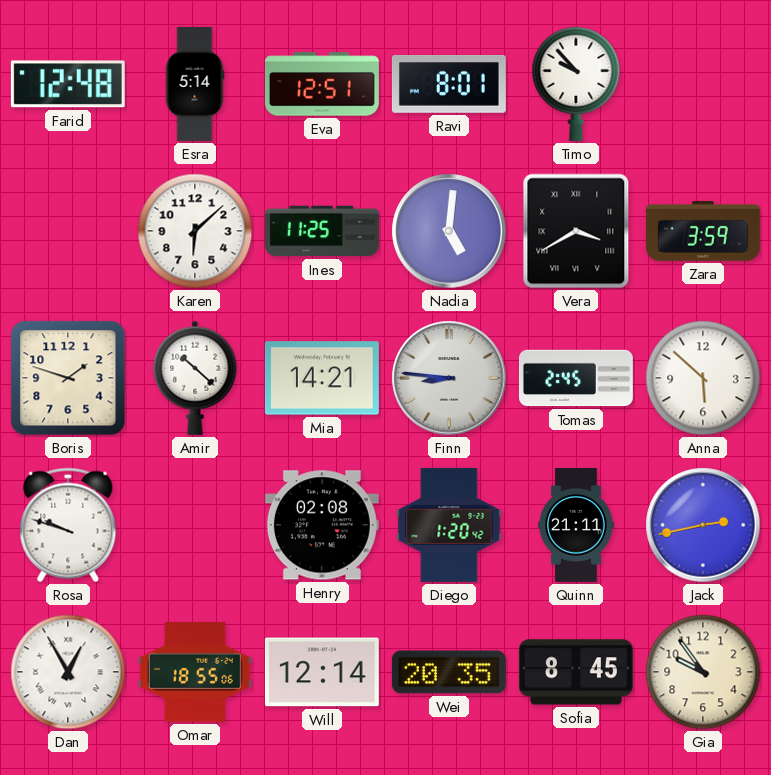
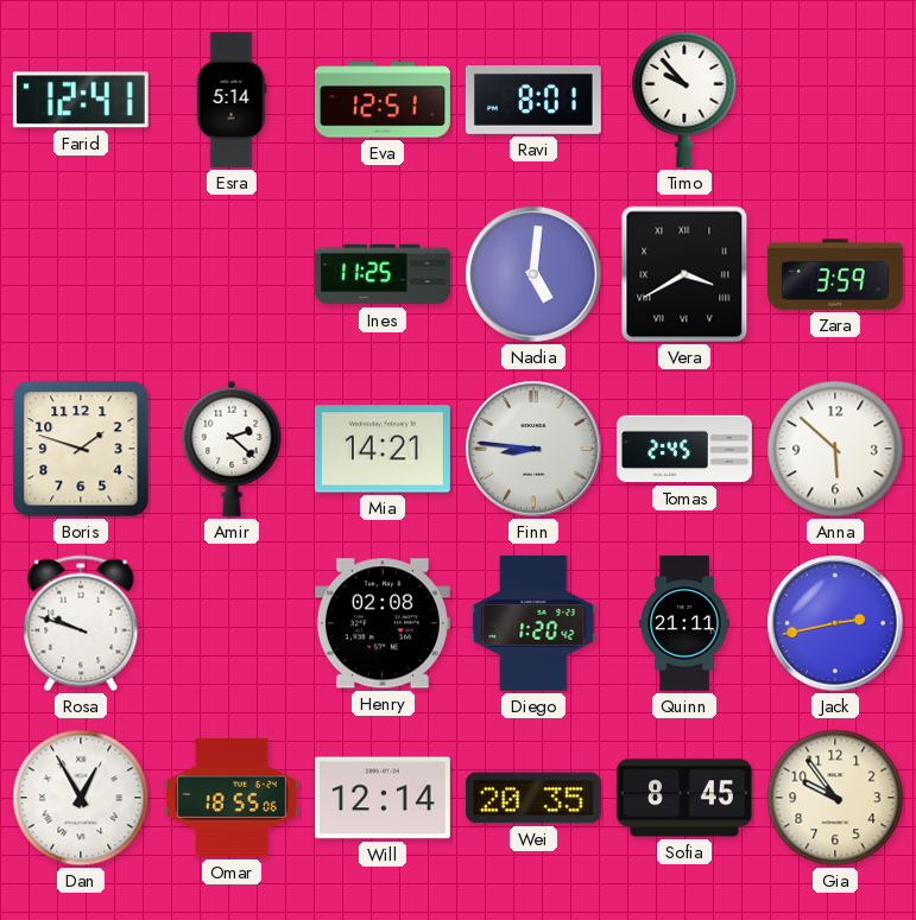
Farid: 12:48 -> 12:41
Karen: 6:08 -> none
Amir: 10:22 -> 2:22
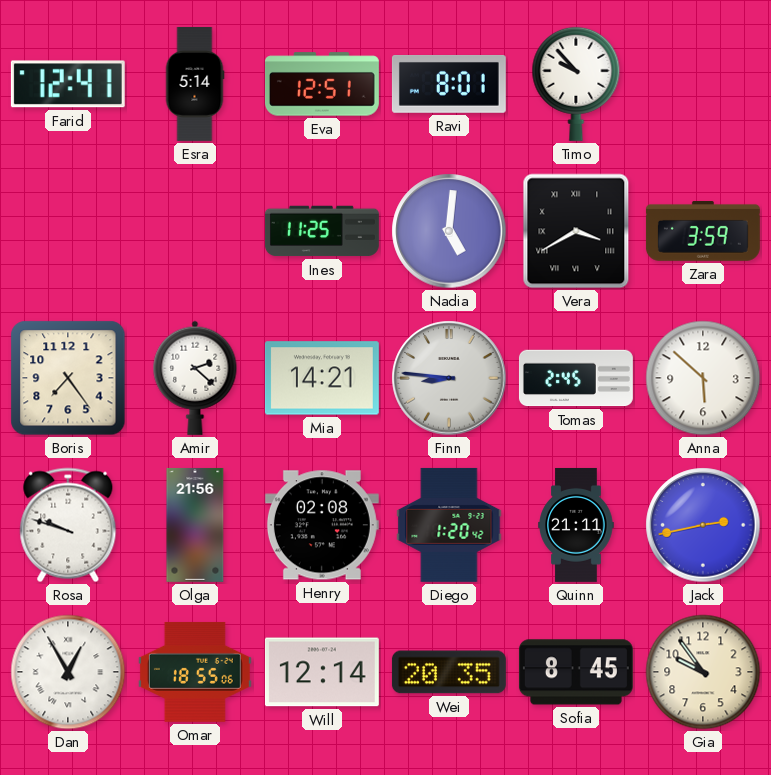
Boris: 1:48 -> 7:24
Olga: none -> 21:56
